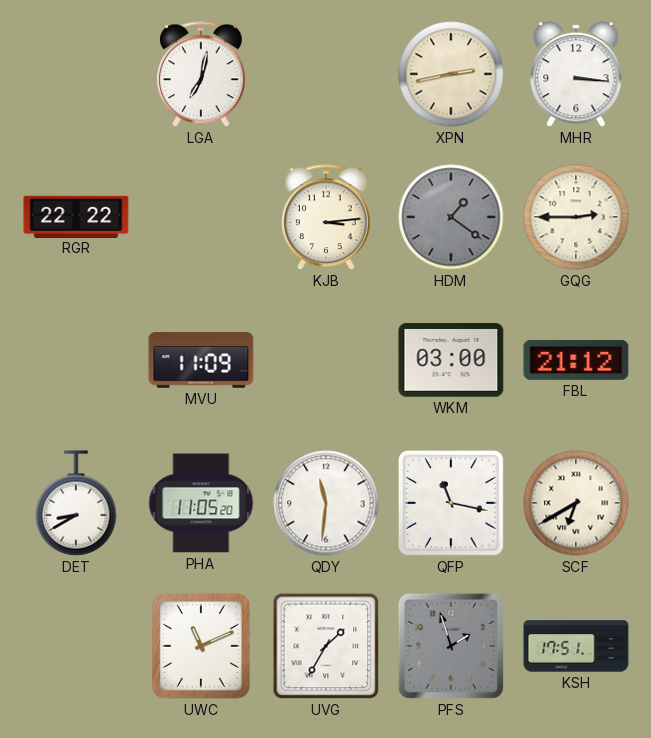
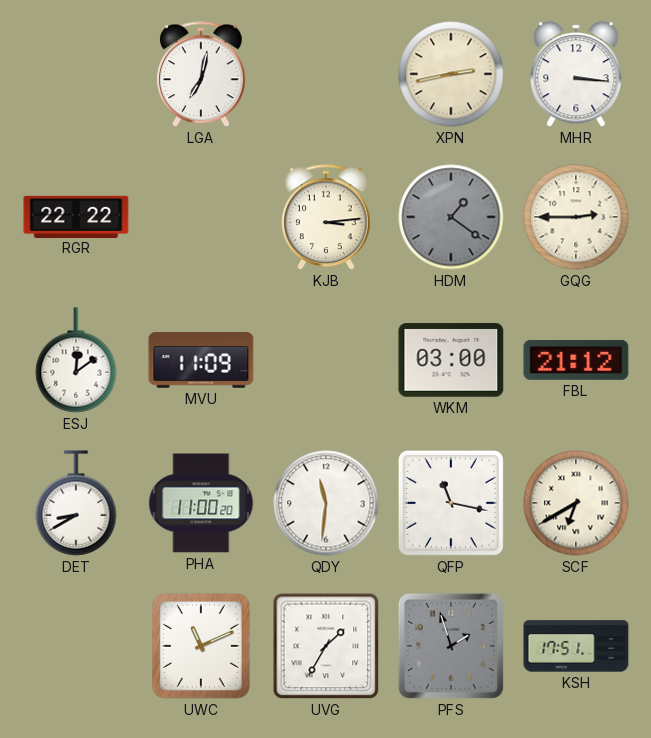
ESJ: none -> 12:09
PHA: 11:05 -> 11:00
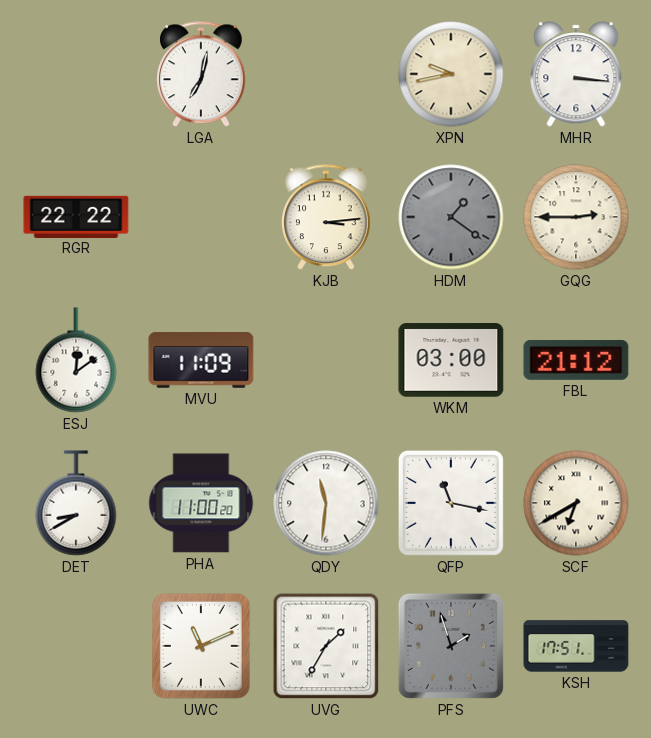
XPN: 2:43 -> 9:43
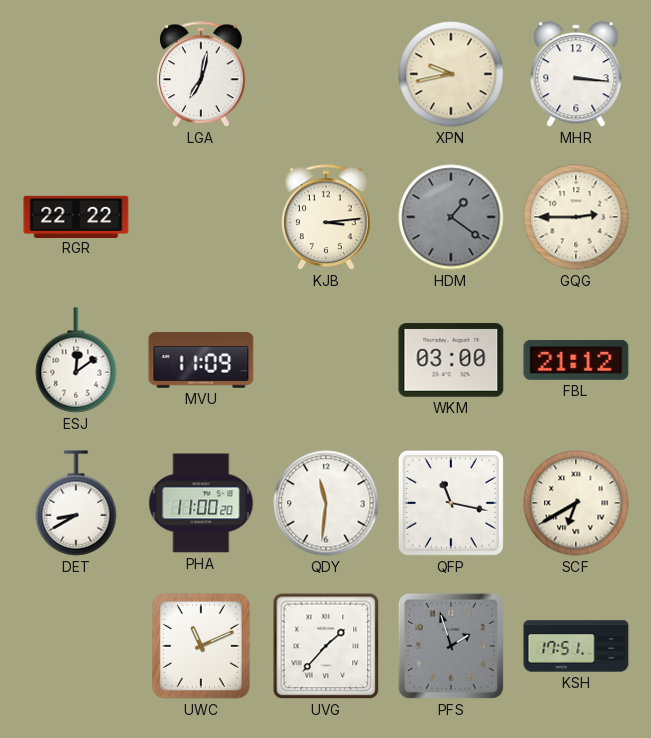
UVG: 1:35 -> 1:37
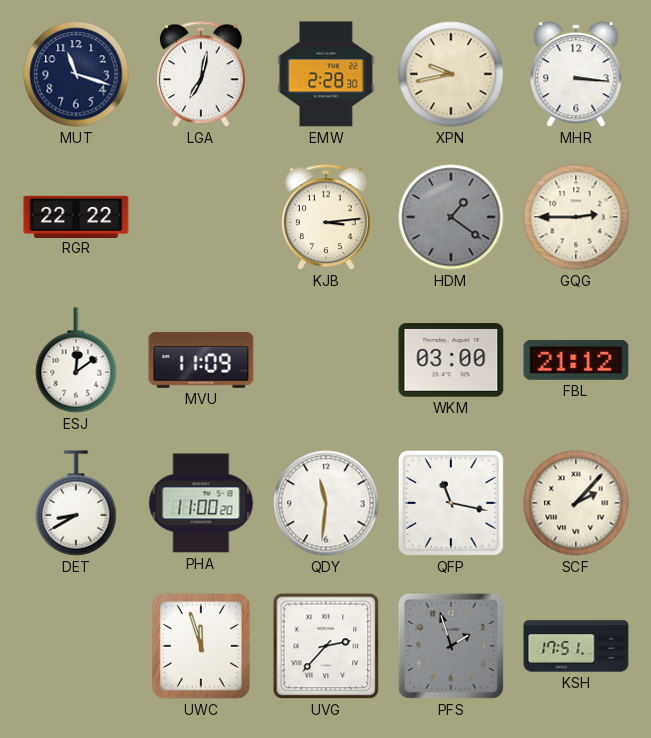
MUT: none -> 11:18
EMW: none -> 2:28
SCF: 6:40 -> 2:07
UWC: 11:11 -> 11:57
UVG: 1:37 -> 2:37
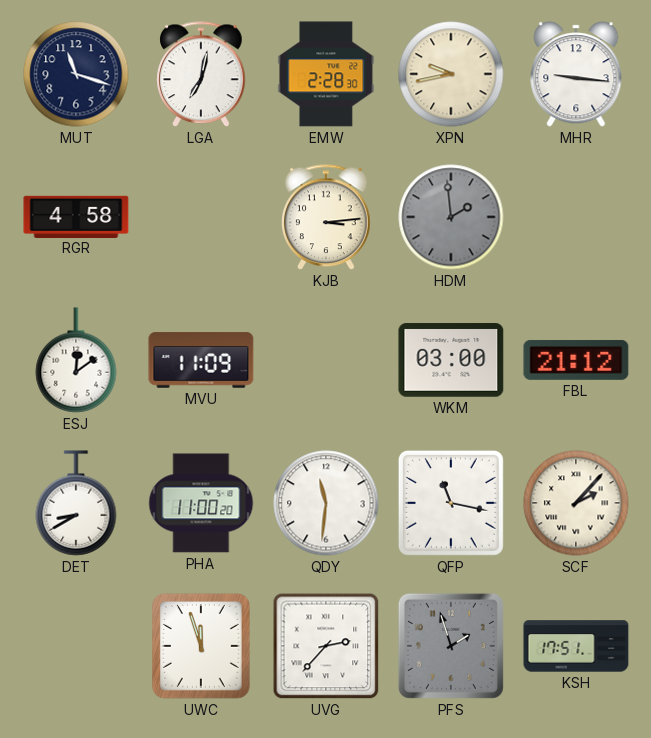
MHR: 3:16 -> 9:16
RGR: 22:22 -> 4:58
HDM: 1:21 -> 1:59
GQG: 2:45 -> none
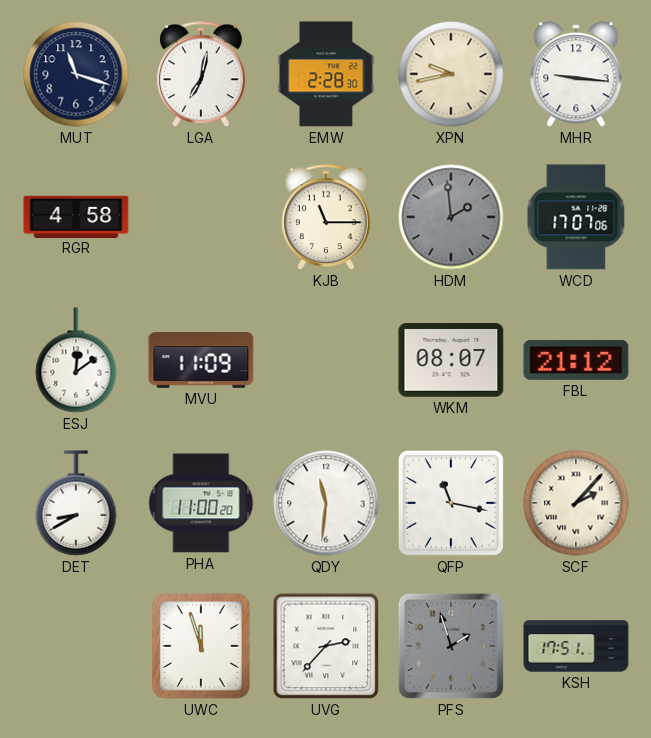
KJB: 3:14 -> 11:15
WCD: none -> 17:07
WKM: 03:00 -> 08:07
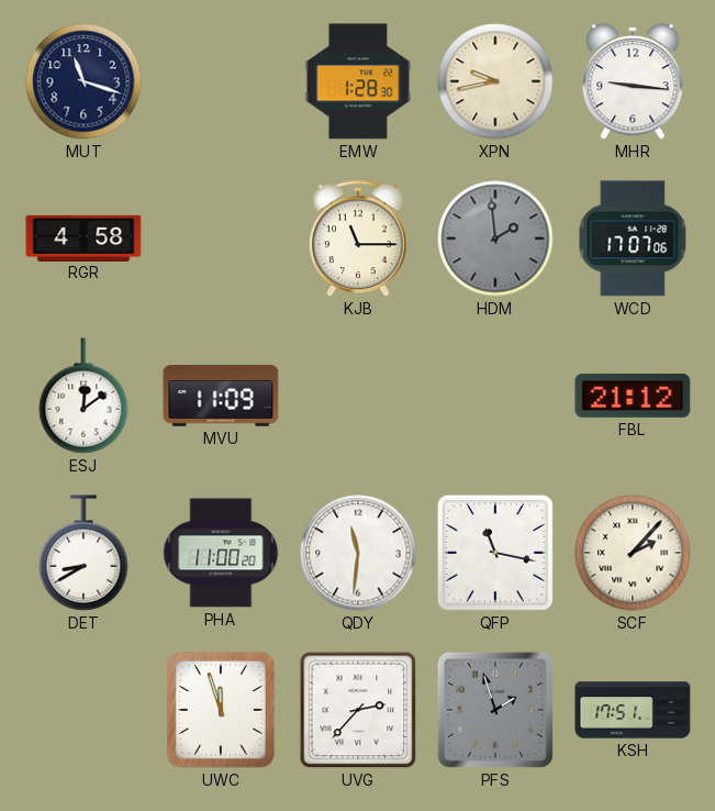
LGA: 7:02 -> none
EMW: 2:28 -> 1:28
WKM: 08:07 -> none
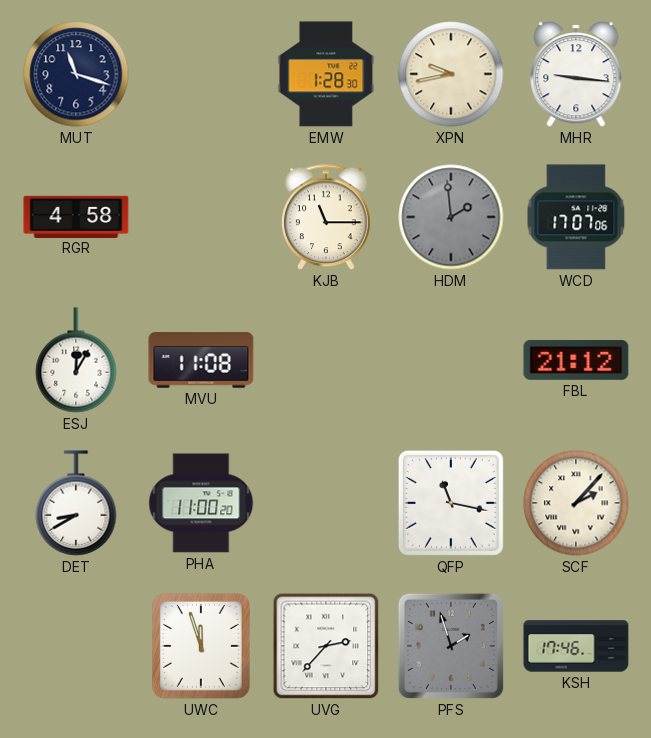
ESJ: 12:09 -> 12:05
MVU: 11:09 -> 11:08
QDY: 11:31 -> none
KSH: 17:51 -> 17:46
